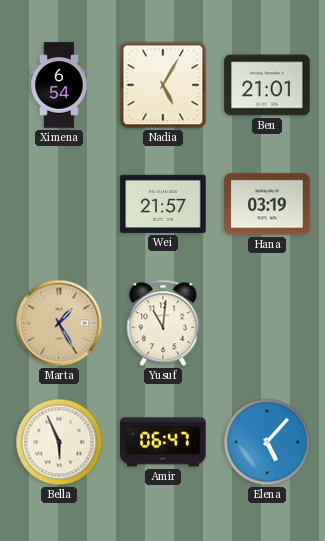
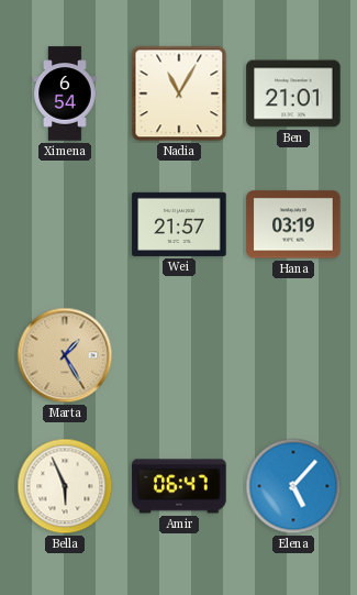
Nadia: 5:05 -> 11:05
Yusuf: 11:01 -> none
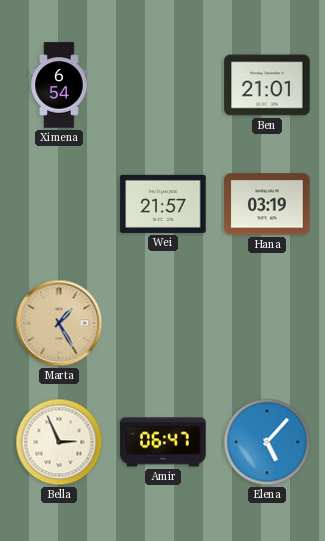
Nadia: 11:05 -> none
Bella: 5:56 -> 2:56
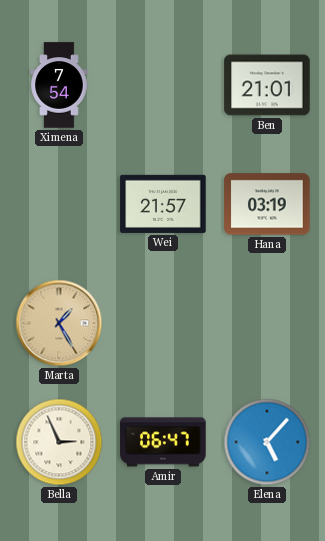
Ximena: 6:54 -> 7:54
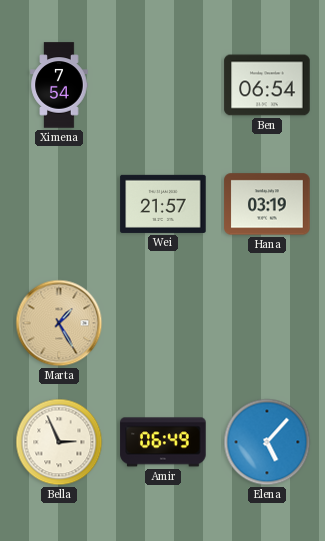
Ben: 21:01 -> 06:54
Amir: 06:47 -> 06:49
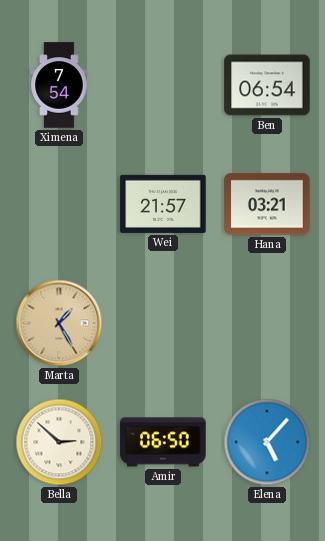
Hana: 03:19 -> 03:21
Bella: 2:56 -> 2:52
Amir: 06:49 -> 06:50
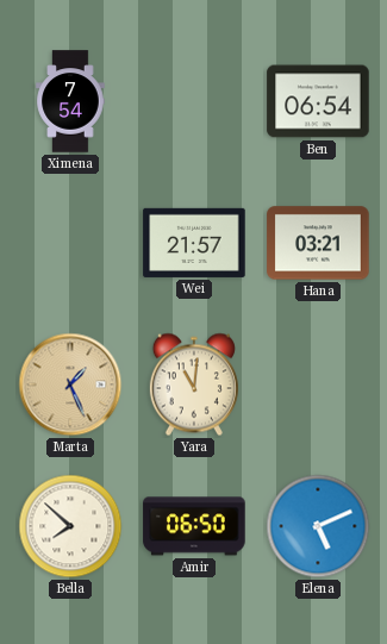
Marta: 1:25 -> 1:26
Yara: none -> 11:01
Bella: 2:52 -> 7:52
Elena: 5:07 -> 5:11
